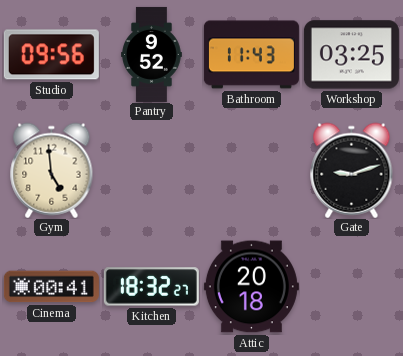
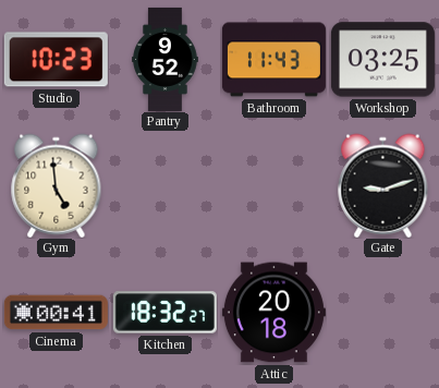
Studio: 09:56 -> 10:23
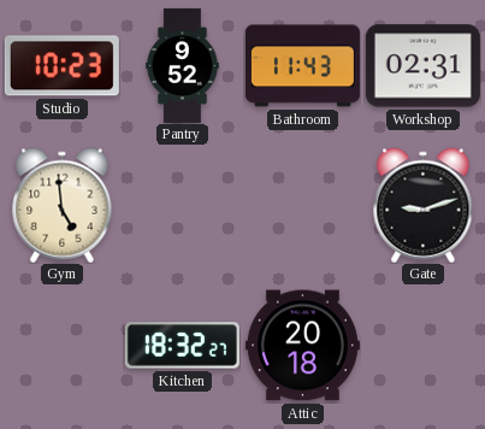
Workshop: 03:25 -> 02:31
Cinema: 00:41 -> none
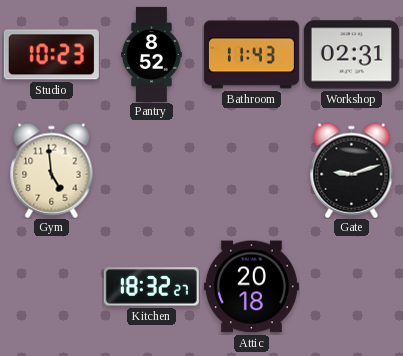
Pantry: 9:52 -> 8:52
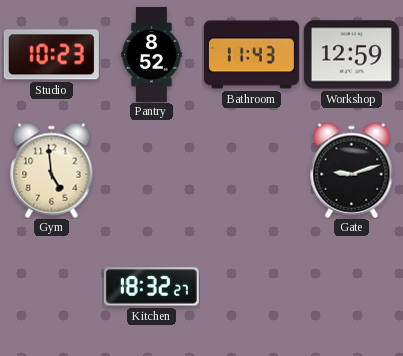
Workshop: 02:31 -> 12:59
Attic: 20:18 -> none
